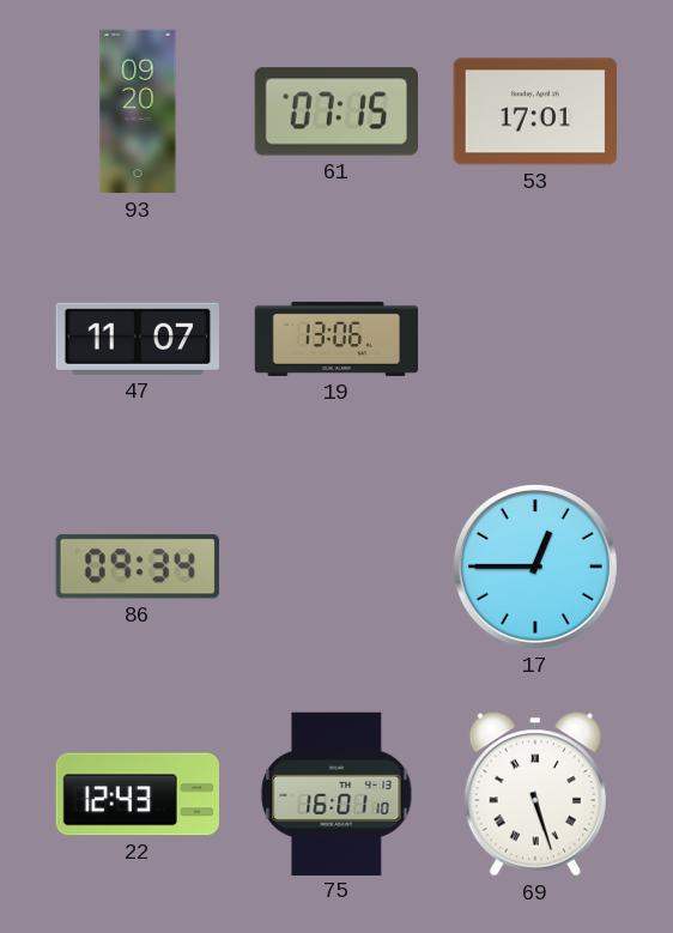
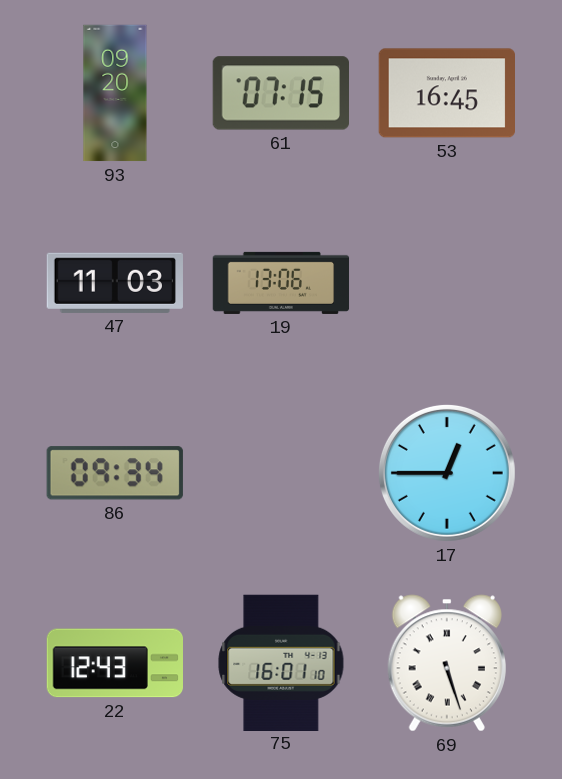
53: 17:01 -> 16:45
47: 11:07 -> 11:03
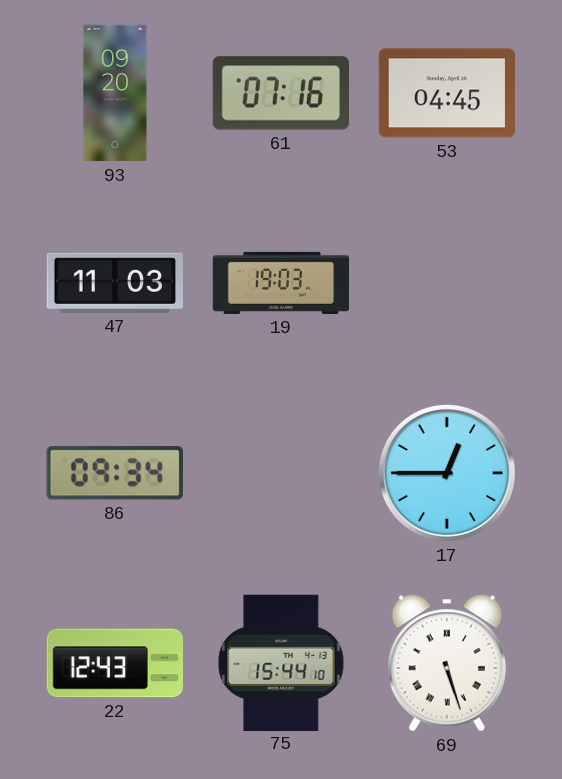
61: 07:15 -> 07:16
53: 16:45 -> 04:45
19: 13:06 -> 19:03
75: 16:01 -> 15:44
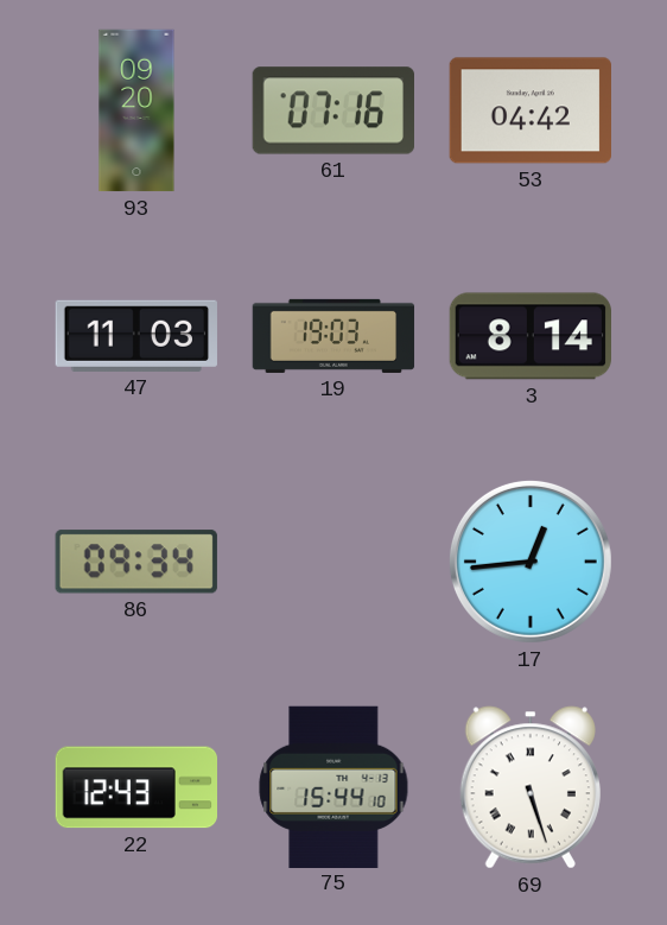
53: 04:45 -> 04:42
3: none -> 8:14
17: 12:45 -> 12:44
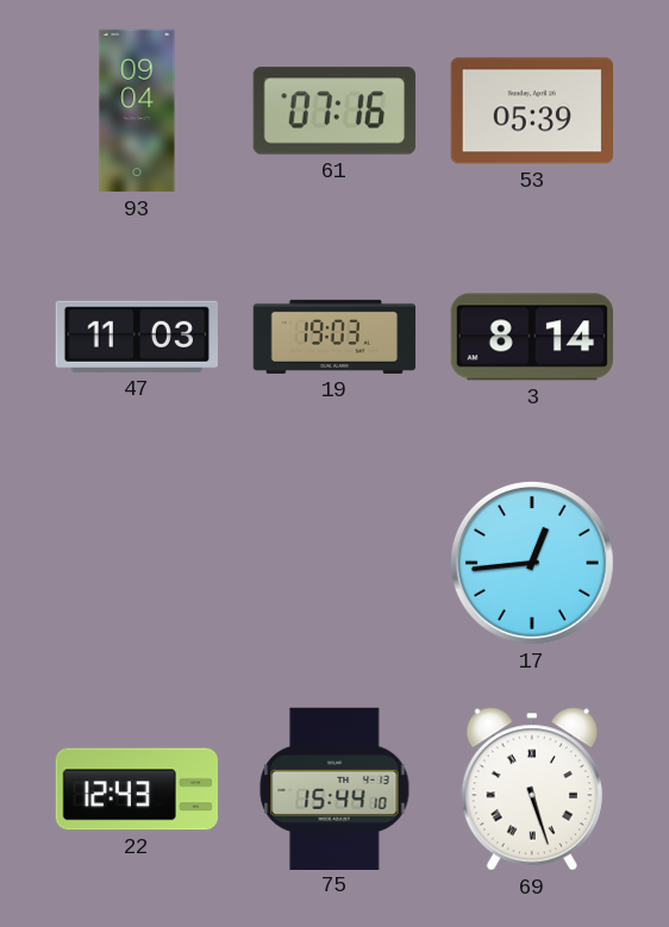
93: 09:20 -> 09:04
53: 04:42 -> 05:39
86: 09:34 -> none
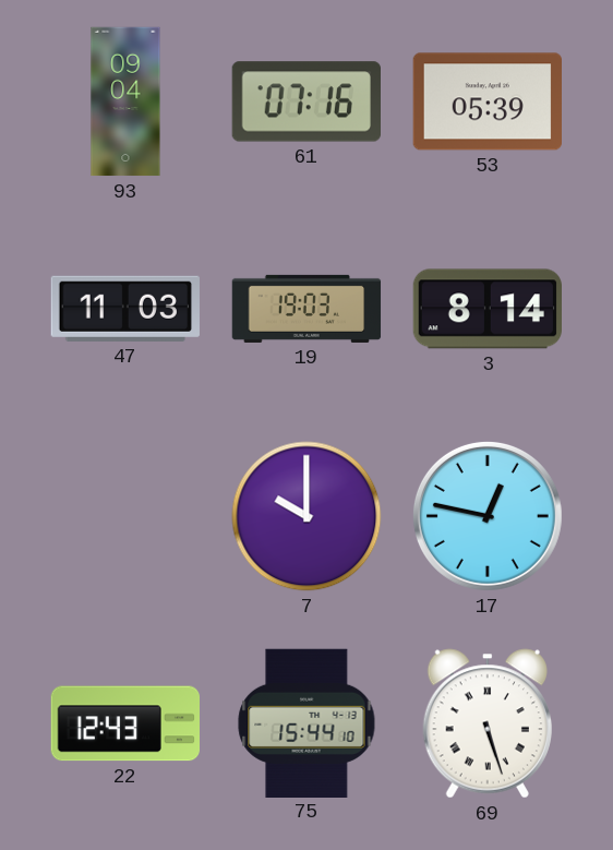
7: none -> 10:00
17: 12:44 -> 12:47
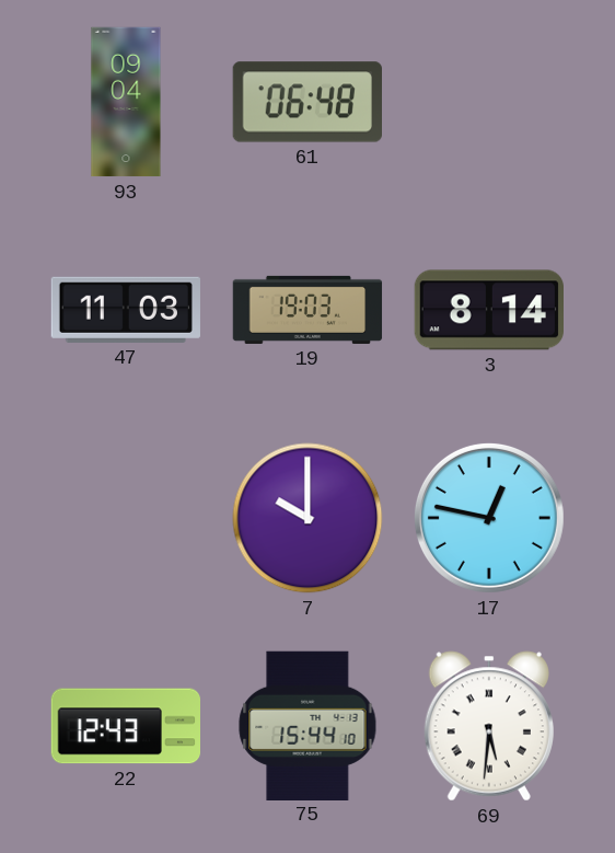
61: 07:16 -> 06:48
53: 05:39 -> none
69: 5:27 -> 5:31
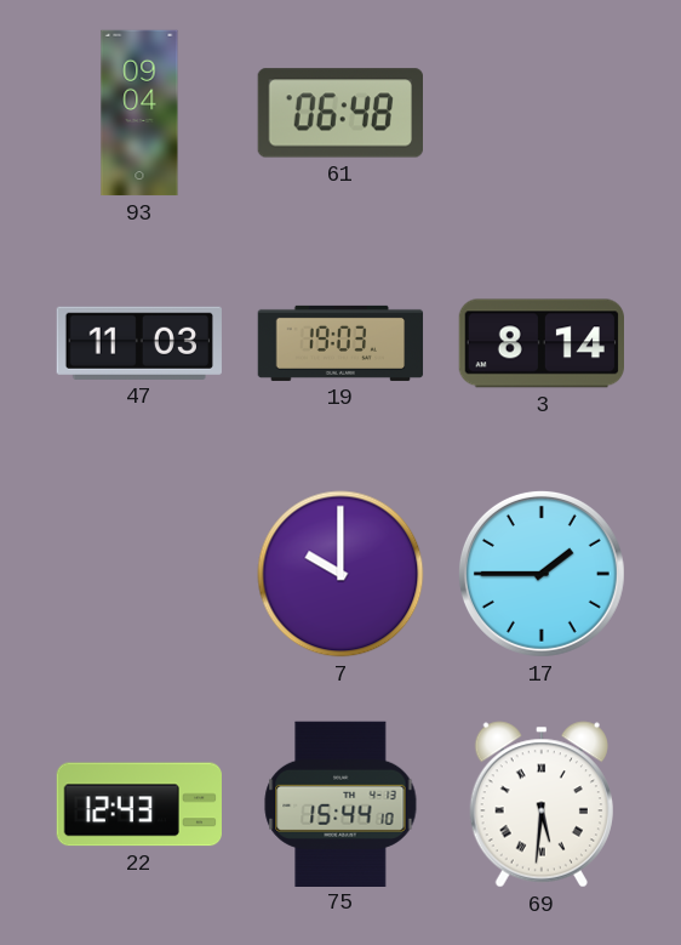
17: 12:47 -> 1:45
